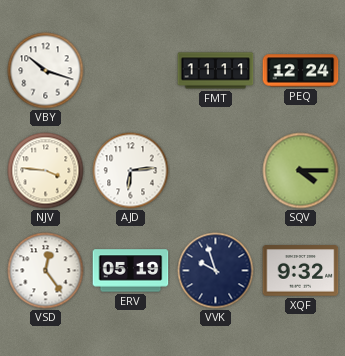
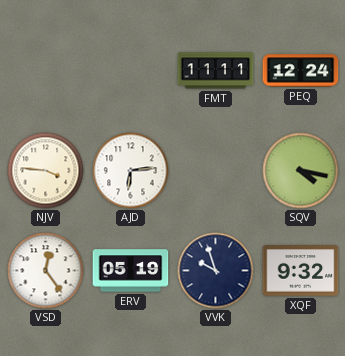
VBY: 10:18 -> none
SQV: 4:15 -> 4:17
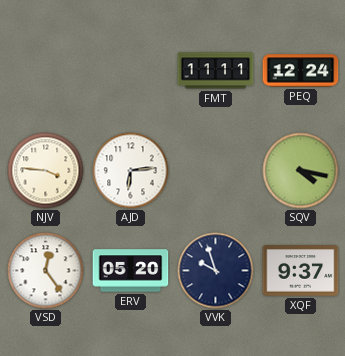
ERV: 05:19 -> 05:20
XQF: 9:32 -> 9:37
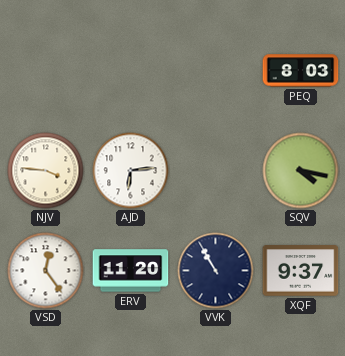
FMT: 11:11 -> none
PEQ: 12:24 -> 8:03
ERV: 05:20 -> 11:20
VVK: 9:57 -> 10:55
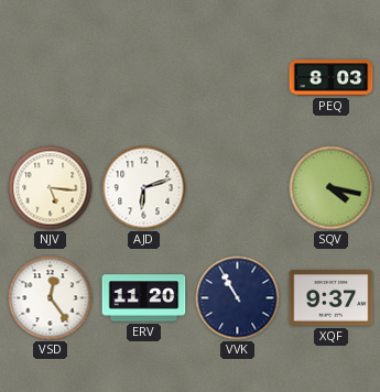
NJV: 3:46 -> 5:16
AJD: 6:14 -> 6:12
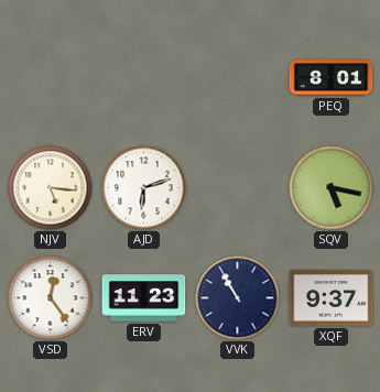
PEQ: 8:03 -> 8:01
SQV: 4:17 -> 5:17
ERV: 11:20 -> 11:23
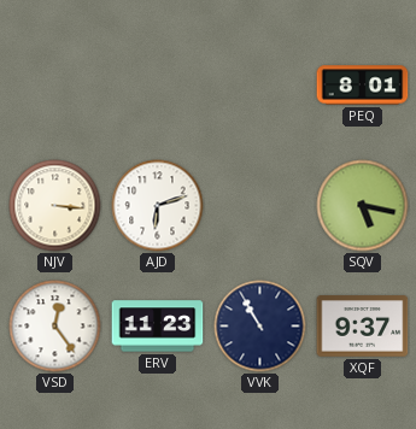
NJV: 5:16 -> 3:16
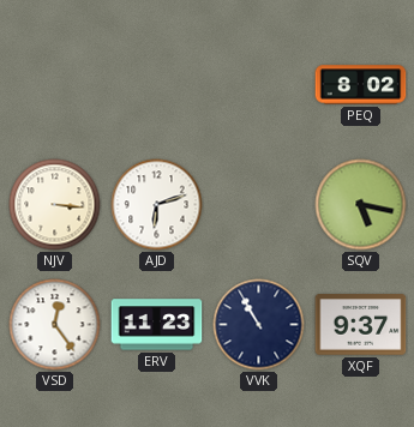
PEQ: 8:01 -> 8:02
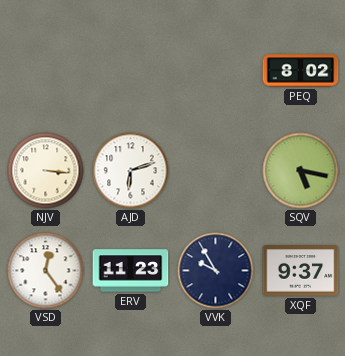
VVK: 10:55 -> 9:55
